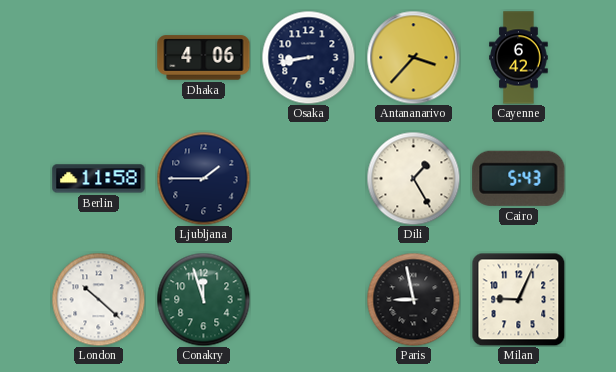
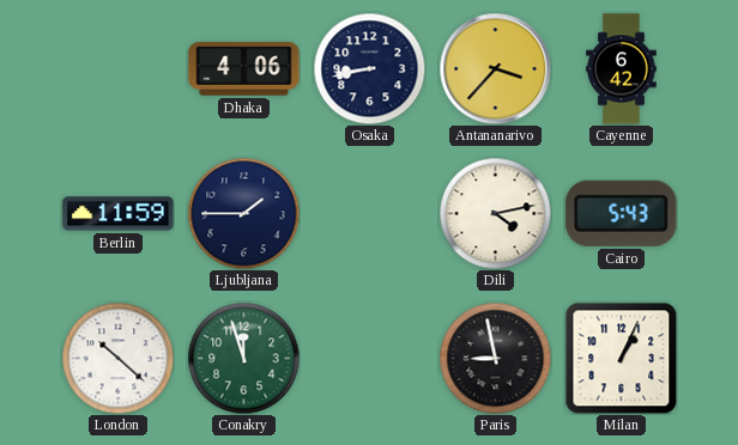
Berlin: 11:58 -> 11:59
Dili: 1:25 -> 4:13
Milan: 9:04 -> 1:04
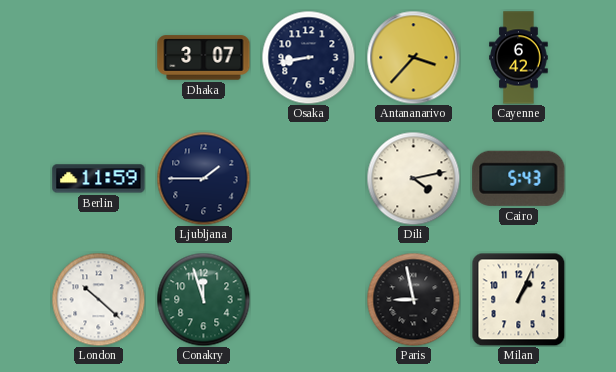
Dhaka: 4:06 -> 3:07
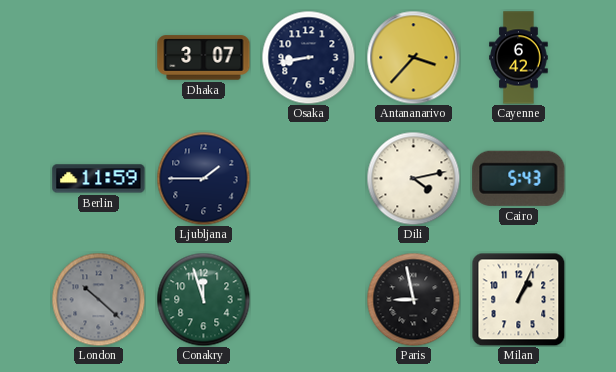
London dial: white -> grey
